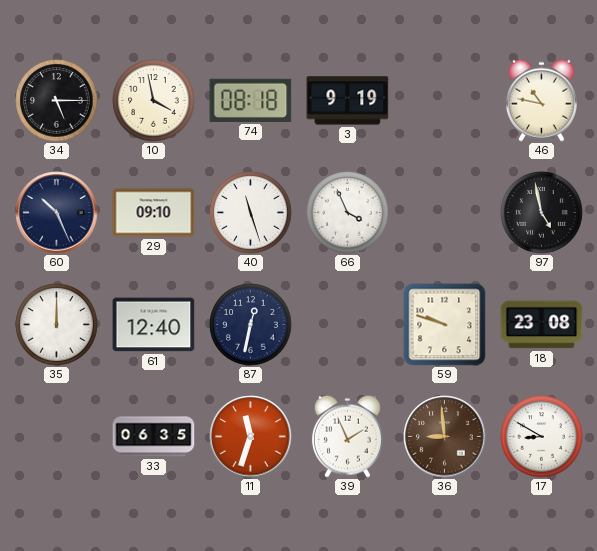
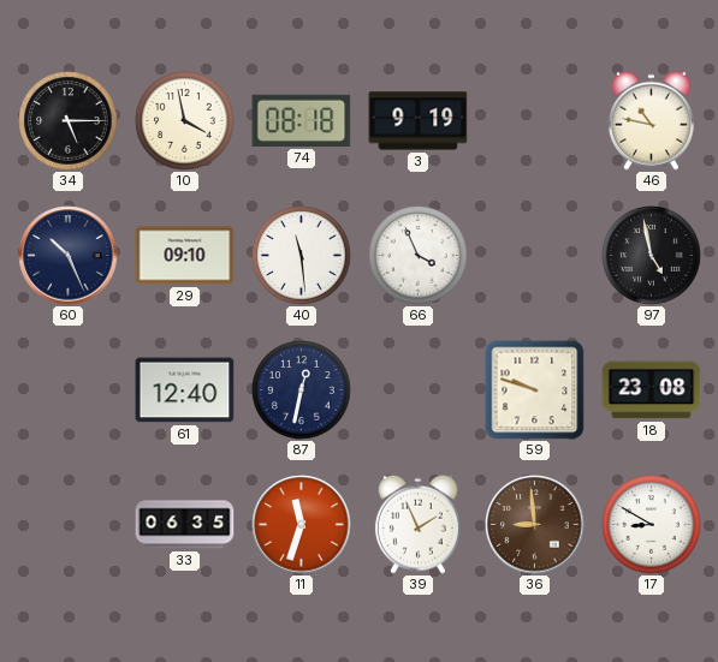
40: 11:27 -> 11:29
35: 12:00 -> none
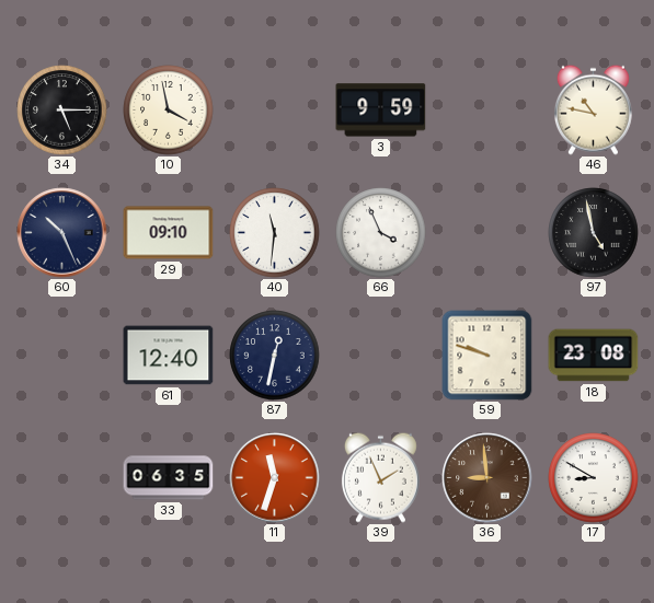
74: 08:18 -> none
3: 9:19 -> 9:59
40: 11:29 -> 11:31
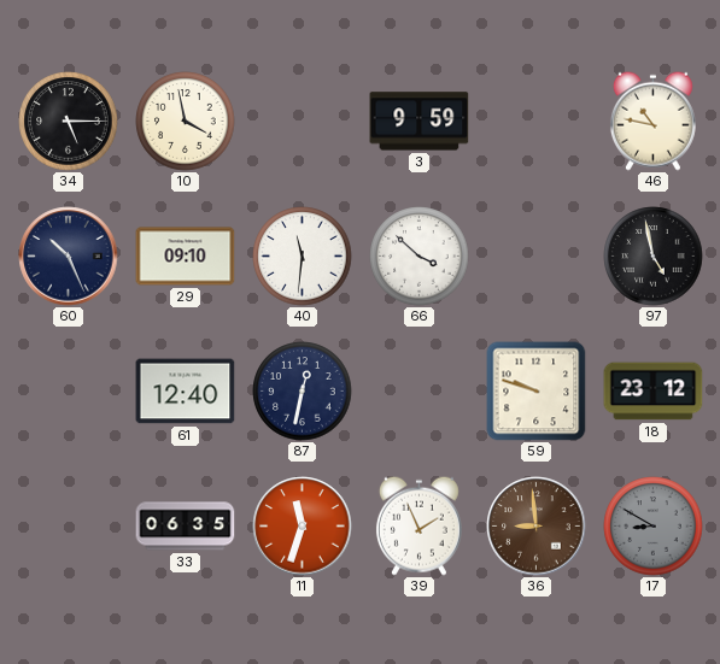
66: 3:56 -> 3:52
18: 23:08 -> 23:12
17 dial: white -> grey
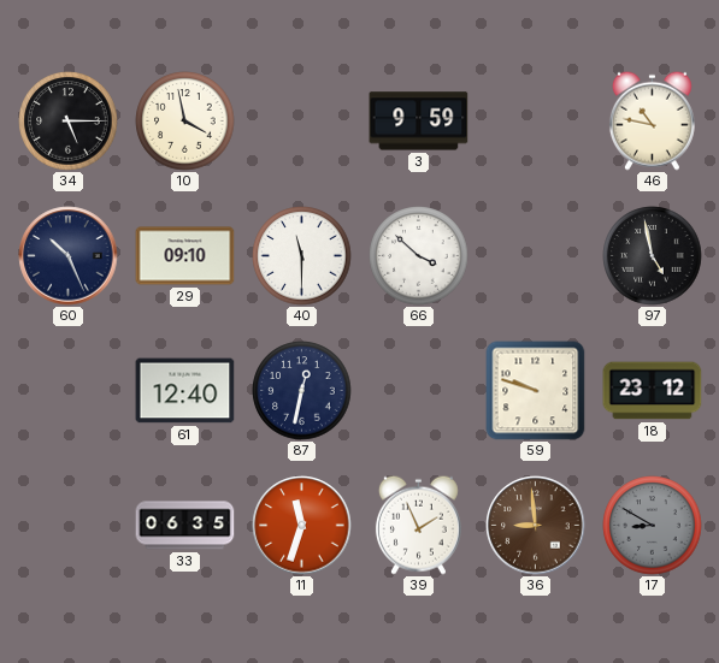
40: 11:31 -> 11:30
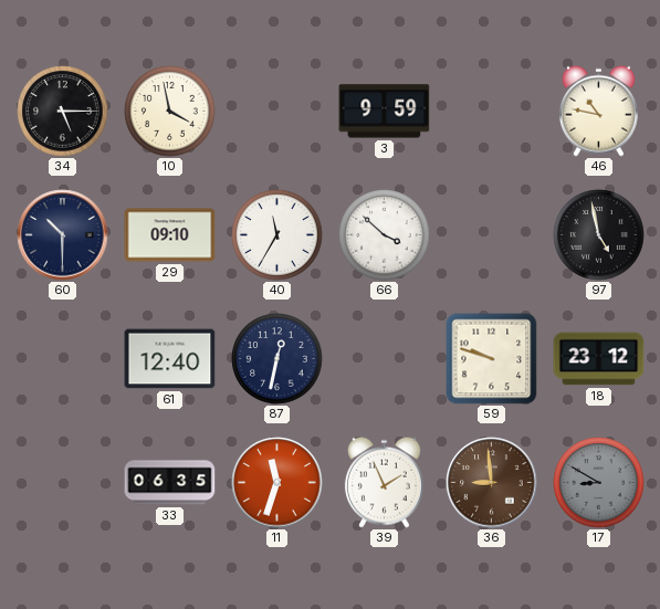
60: 10:26 -> 10:30
40: 11:30 -> 11:35
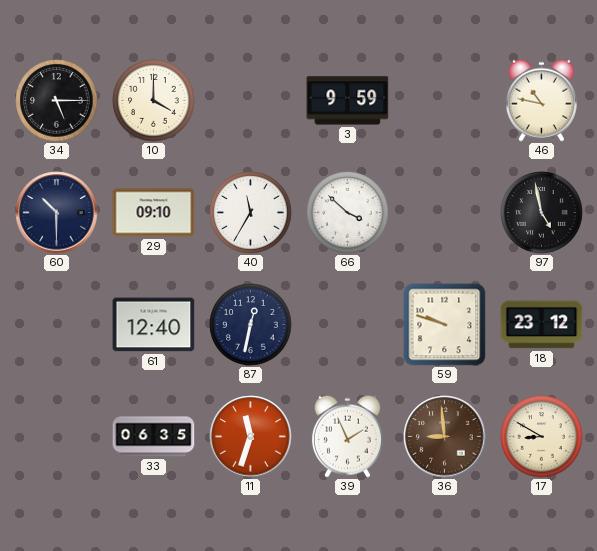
10: 3:58 -> 4:00
17 dial: grey -> cream
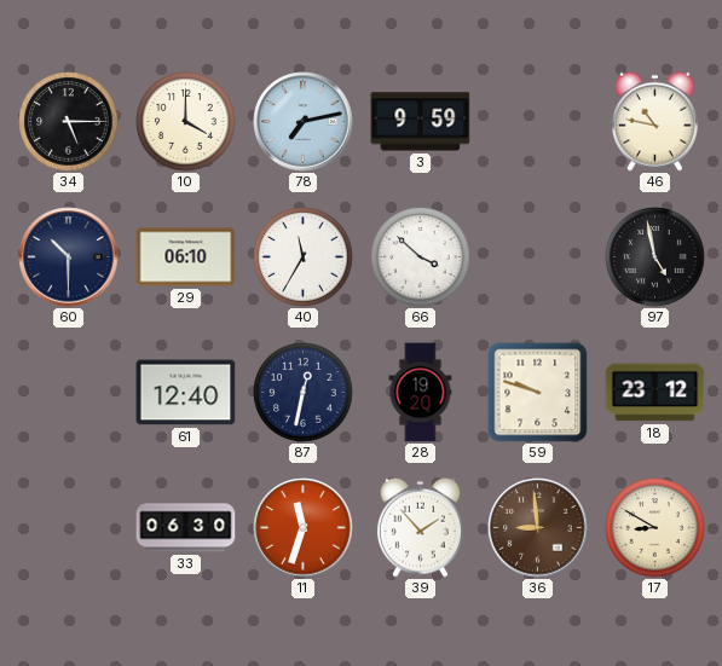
78: none -> 7:13
29: 09:10 -> 06:10
28: none -> 19:20
33: 06:35 -> 06:30
39: 1:56 -> 1:53
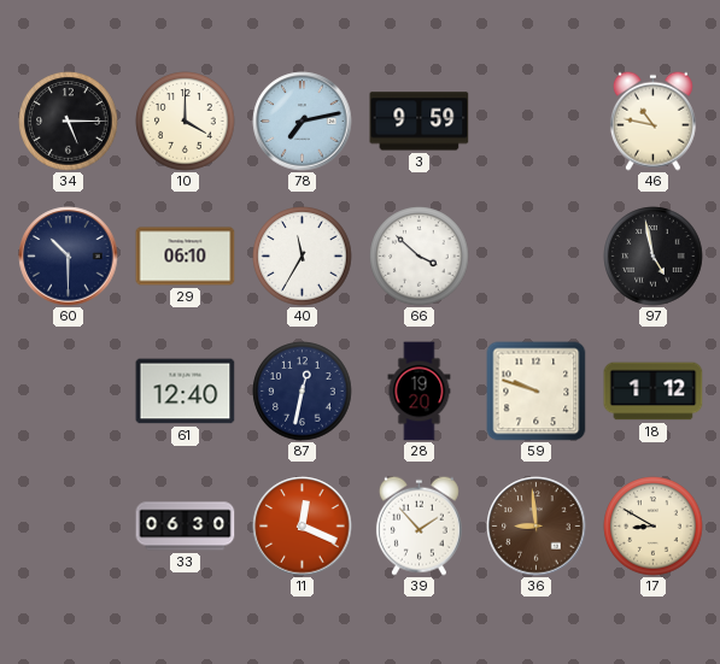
18: 23:12 -> 1:12
11: 11:33 -> 12:19
